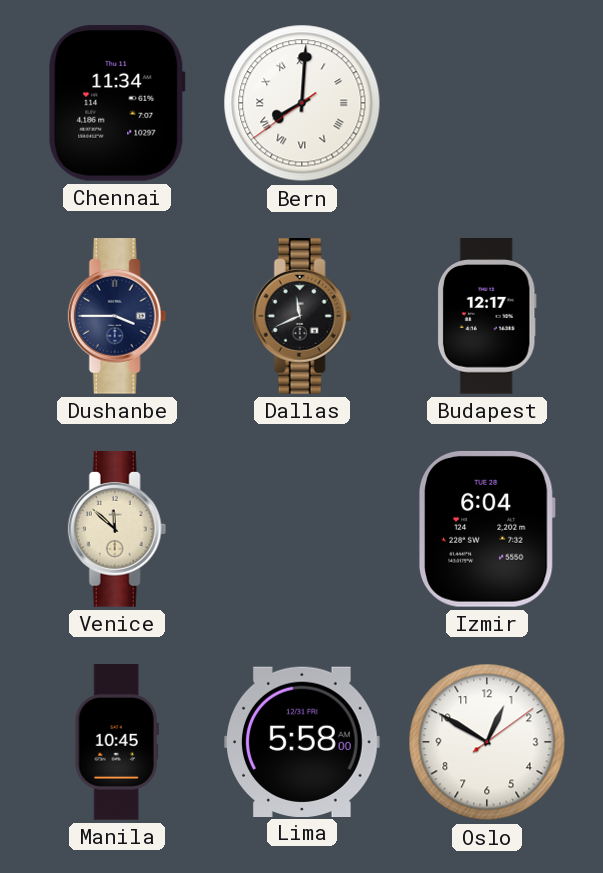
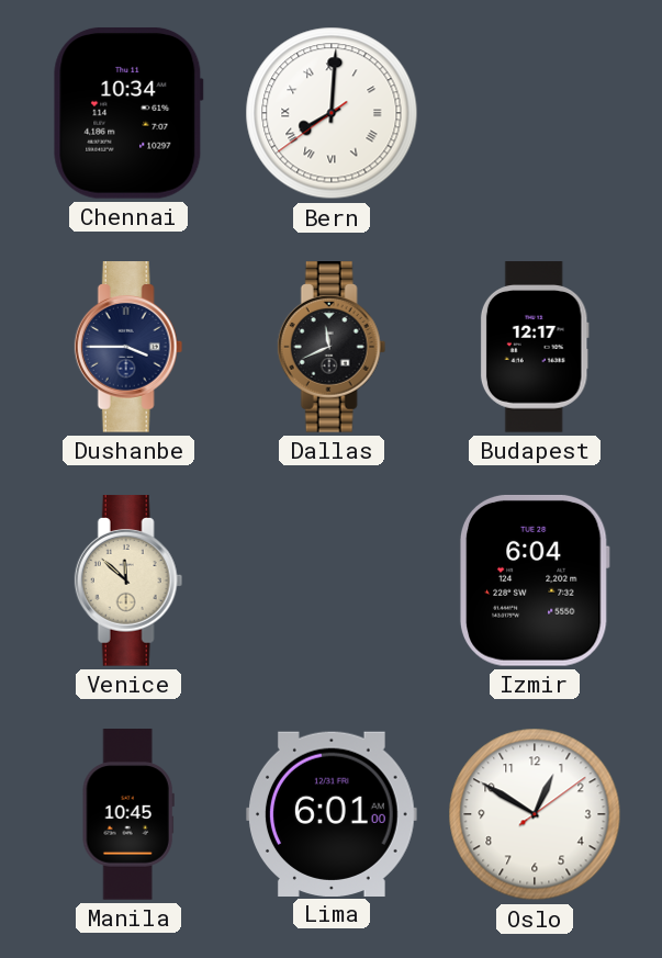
Chennai: 11:34 -> 10:34
Lima: 5:58 -> 6:01
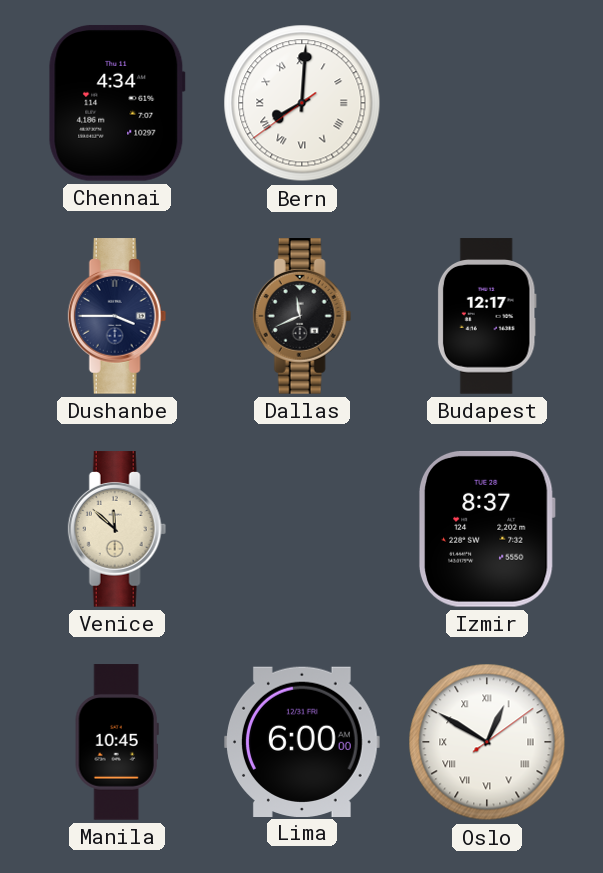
Chennai: 10:34 -> 4:34
Izmir: 6:04 -> 8:37
Lima: 6:01 -> 6:00
Oslo numerals: Arabic -> Roman
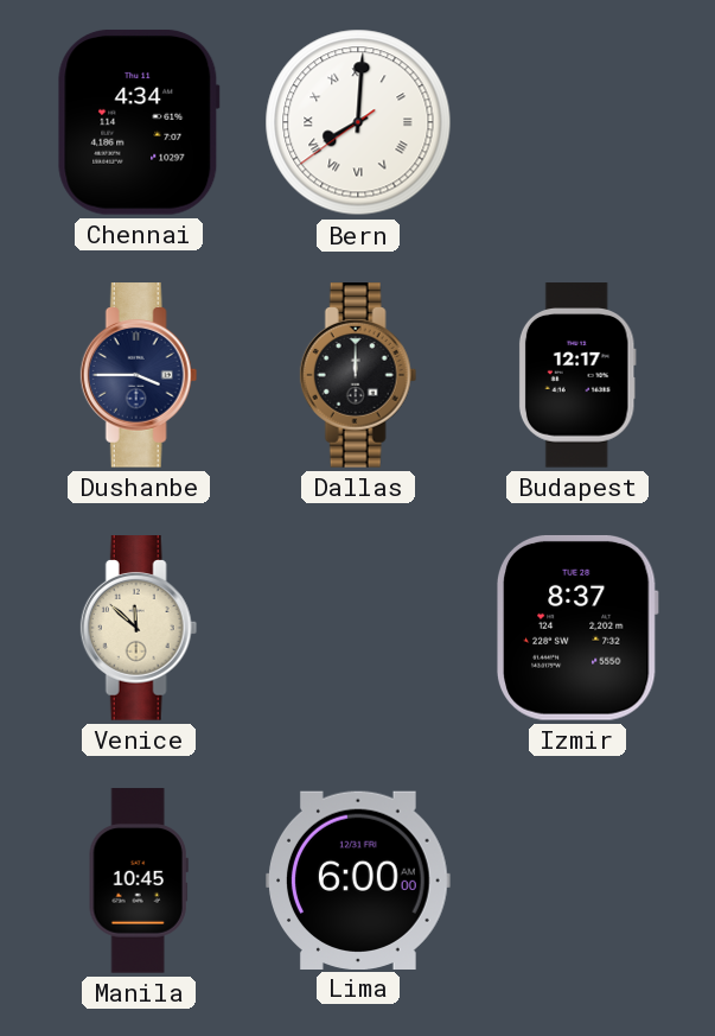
Dallas: 11:41 -> 12:00
Oslo: 12:50 -> none
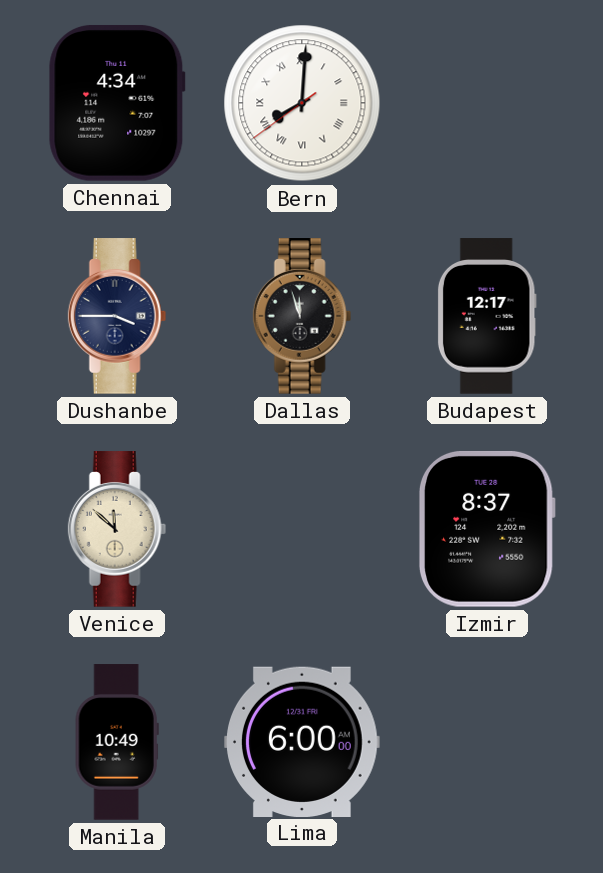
Dallas: 12:00 -> 11:57
Manila: 10:45 -> 10:49
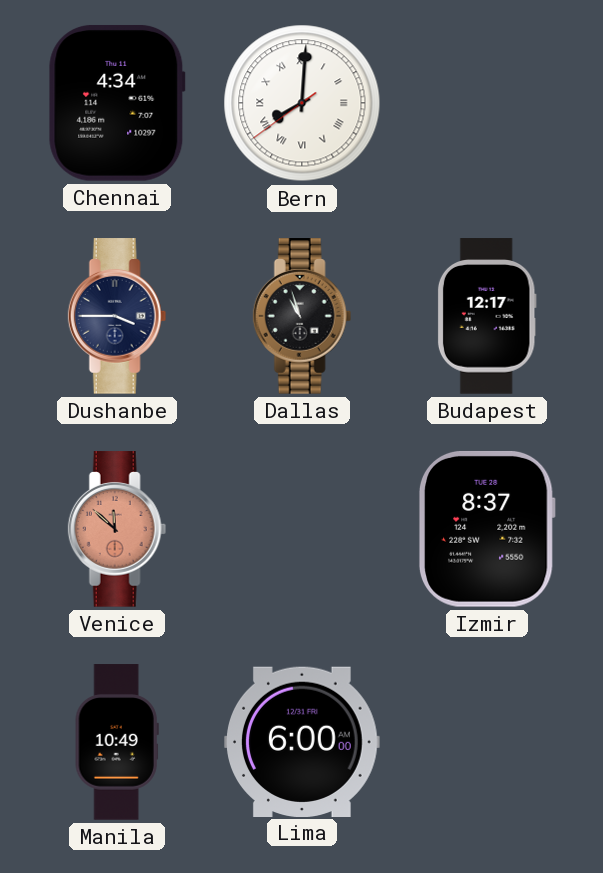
Dallas: 11:57 -> 10:57
Venice dial: cream -> salmon
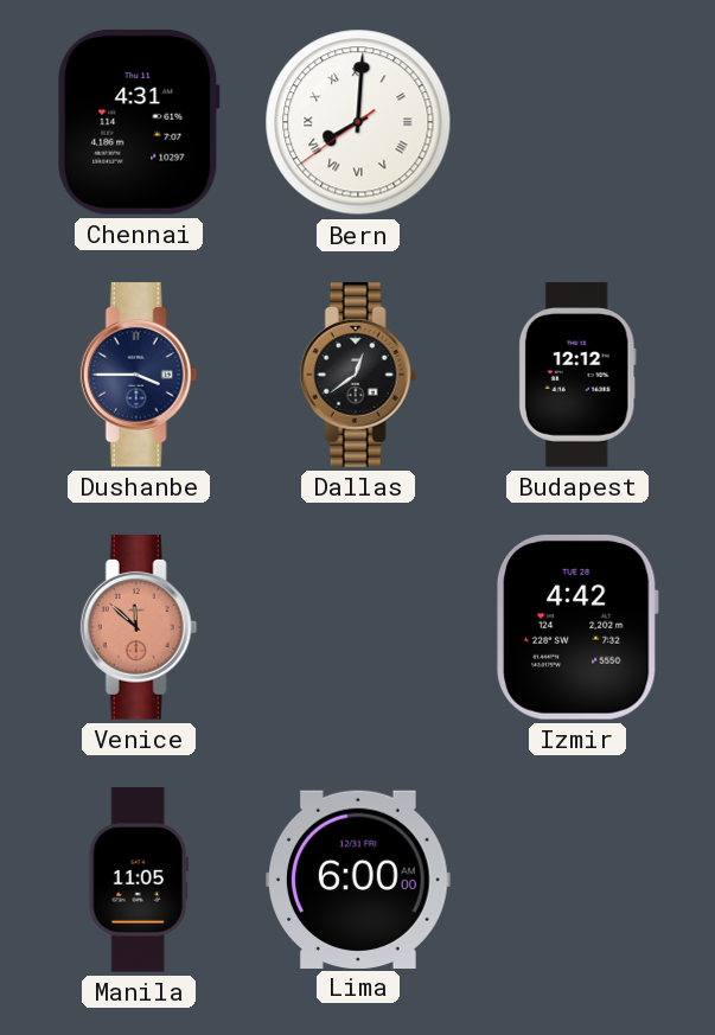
Chennai: 4:34 -> 4:31
Dallas: 10:57 -> 12:39
Budapest: 12:17 -> 12:12
Izmir: 8:37 -> 4:42
Manila: 10:49 -> 11:05
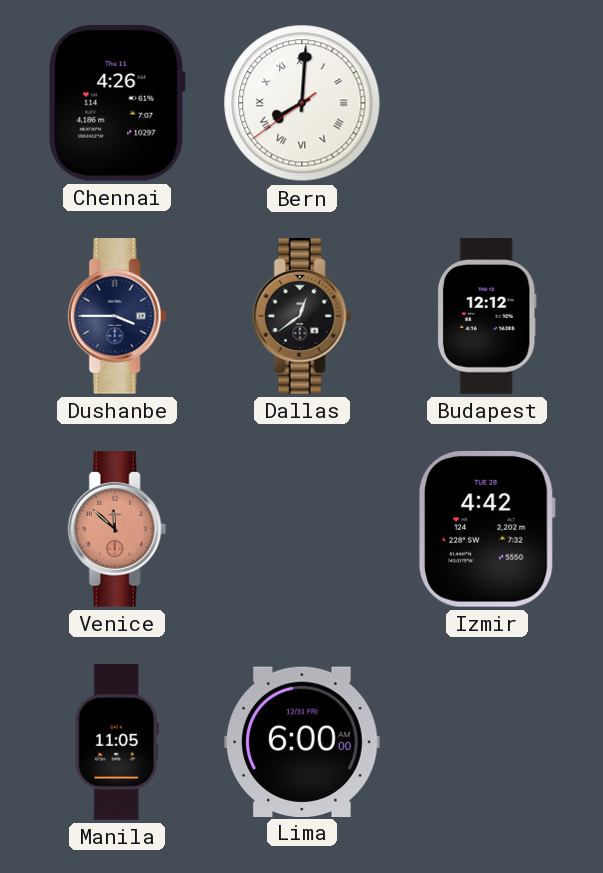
Chennai: 4:31 -> 4:26
